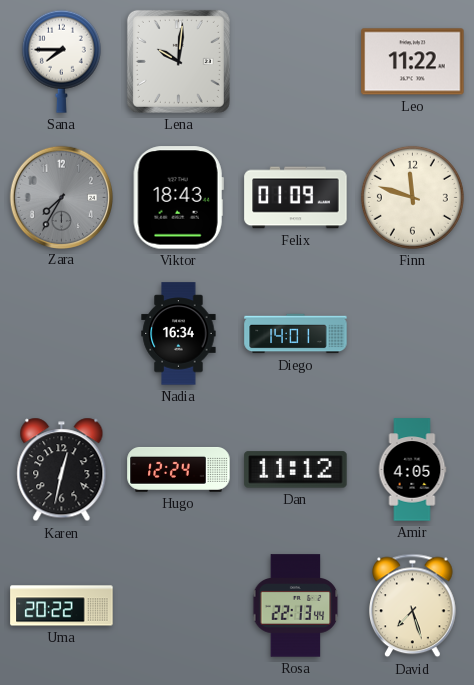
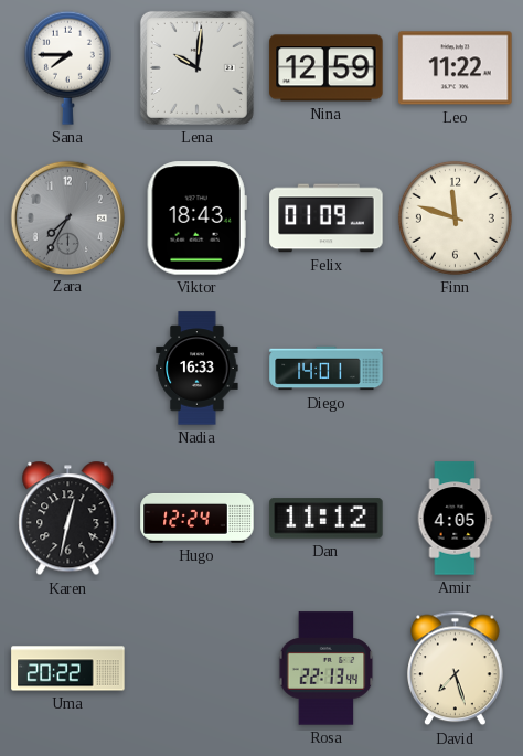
Nina: none -> 12:59
Nadia: 16:34 -> 16:33
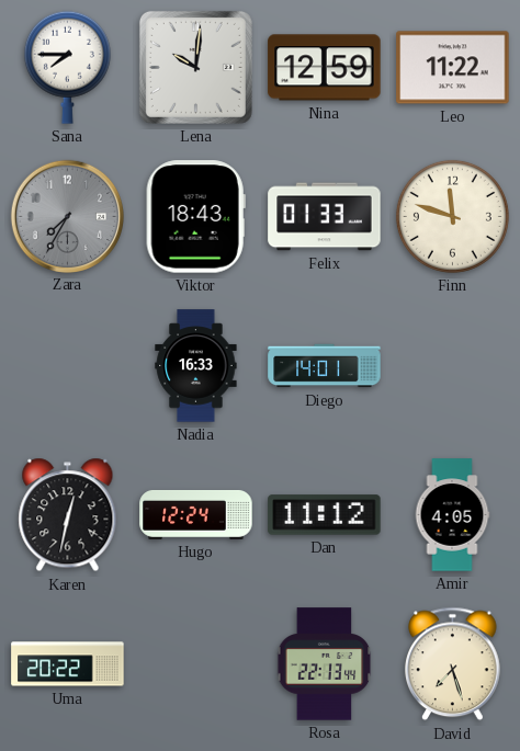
Felix: 01:09 -> 01:33
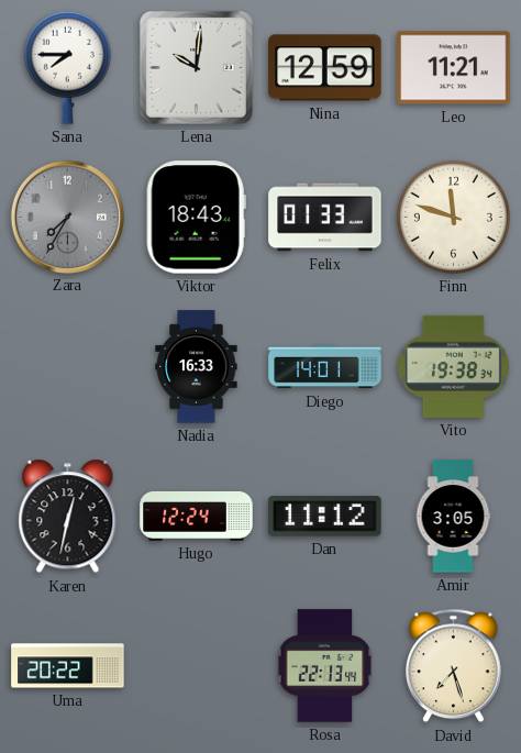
Leo: 11:22 -> 11:21
Vito: none -> 19:38
Amir: 4:05 -> 3:05
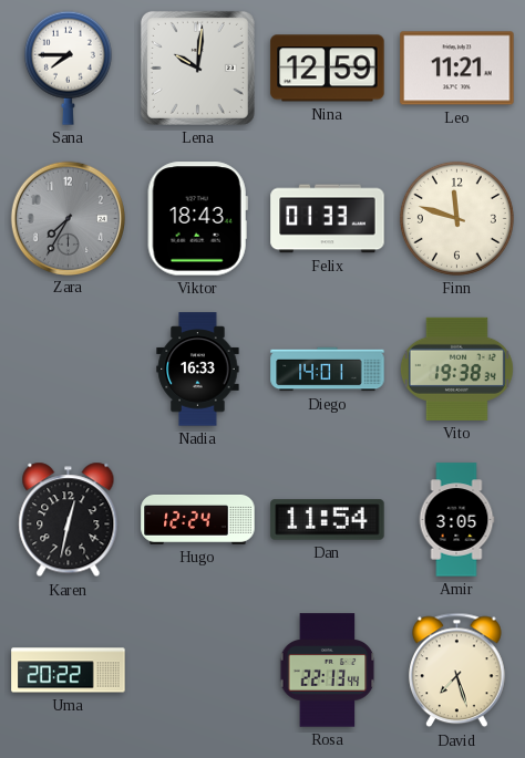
Dan: 11:12 -> 11:54
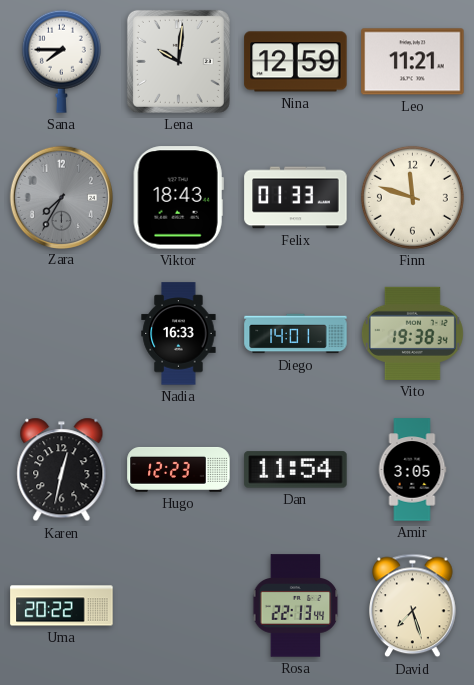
Hugo: 12:24 -> 12:23
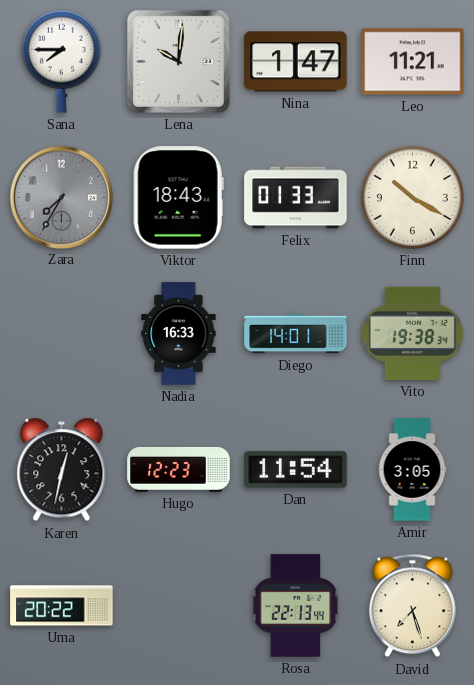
Nina: 12:59 -> 1:47
Finn: 11:48 -> 10:20
